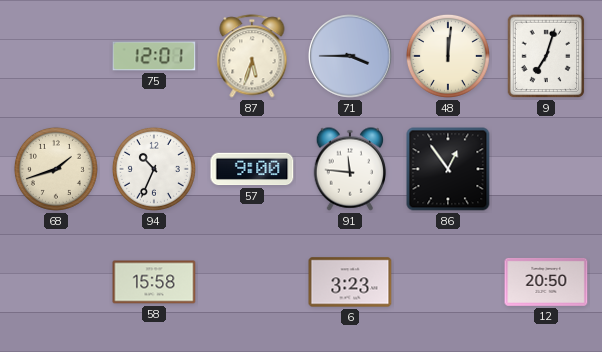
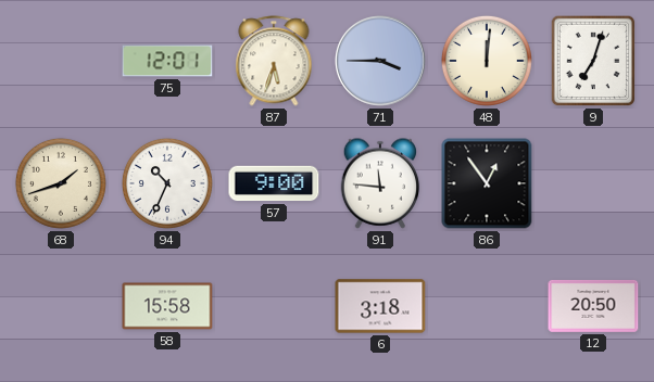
6: 3:23 -> 3:18
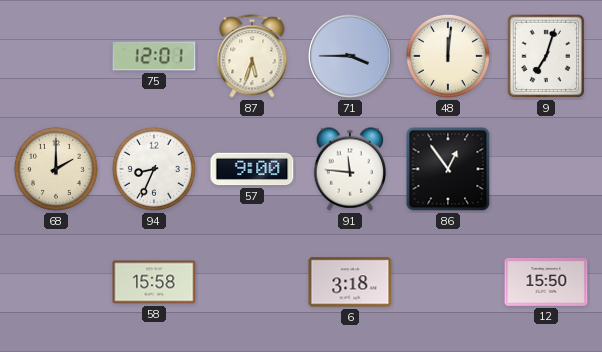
68: 1:42 -> 2:00
94: 10:34 -> 8:34
12: 20:50 -> 15:50
